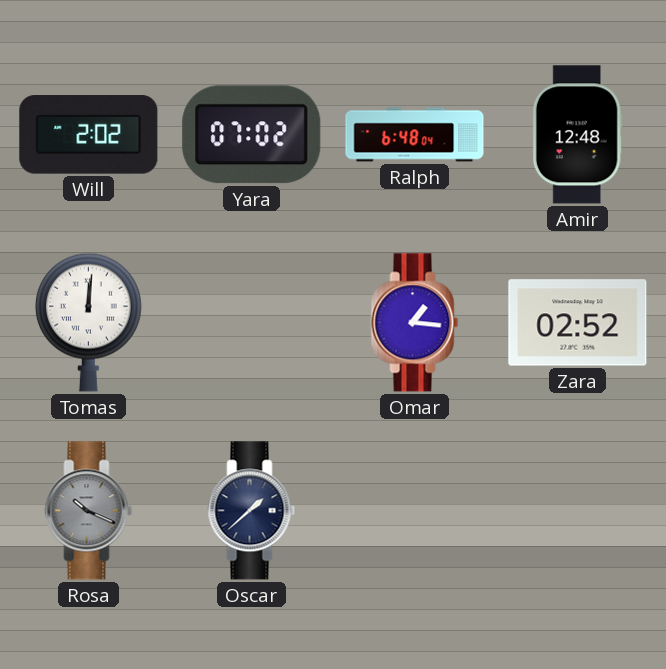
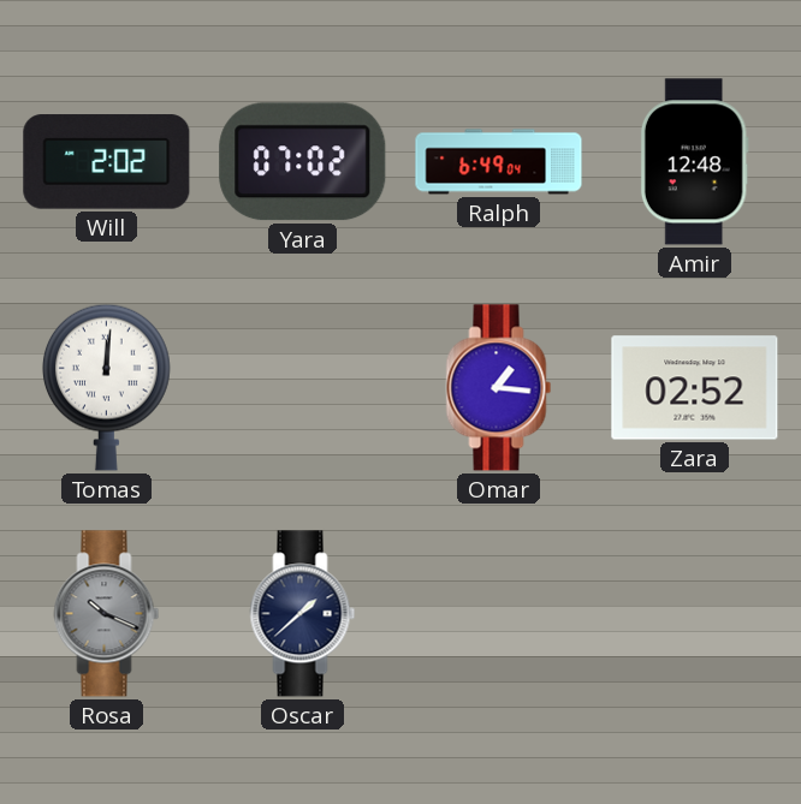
Ralph: 6:48 -> 6:49
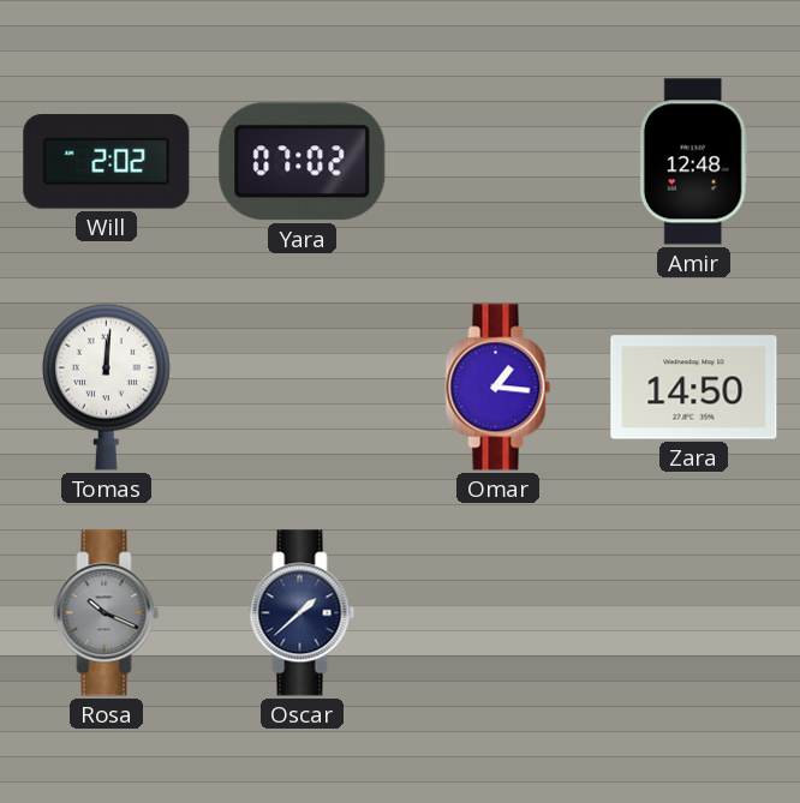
Ralph: 6:49 -> none
Zara: 02:52 -> 14:50
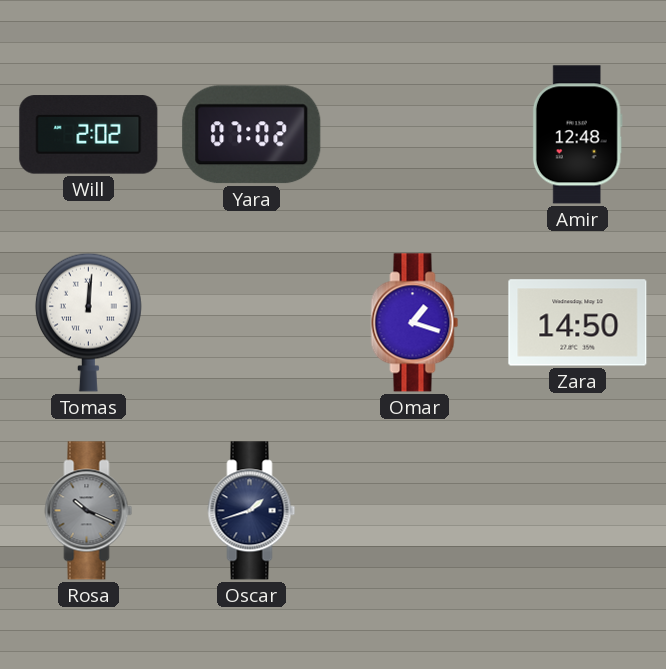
Omar: 1:16 -> 1:18
Oscar: 1:38 -> 1:42
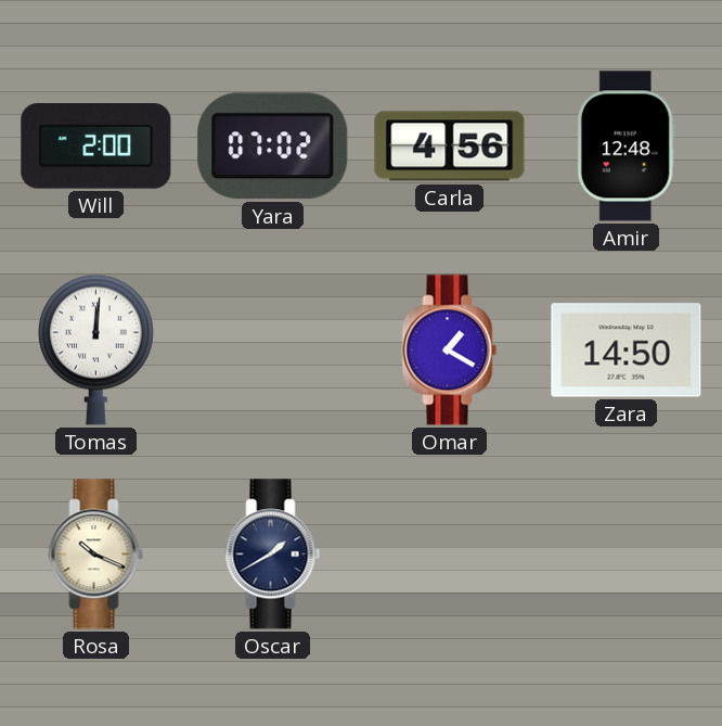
Will: 2:02 -> 2:00
Carla: none -> 4:56
Omar: 1:18 -> 1:20
Rosa dial: grey -> cream
Oscar: 1:42 -> 1:40
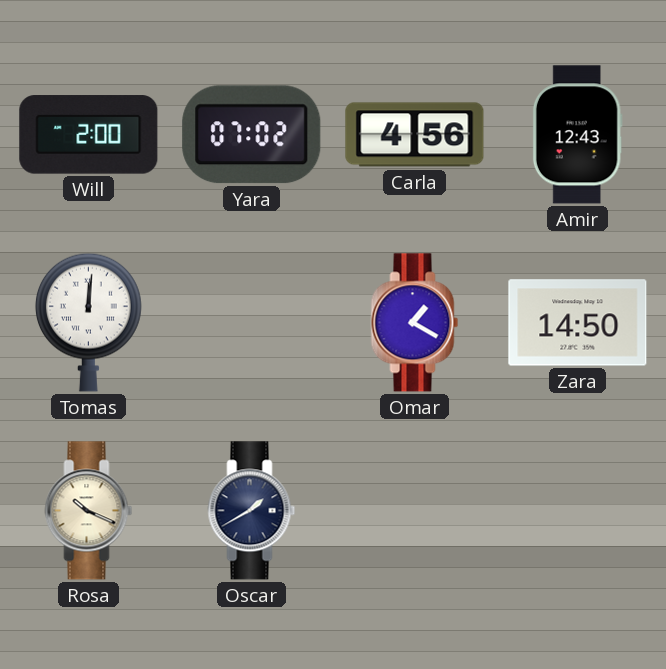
Amir: 12:48 -> 12:43
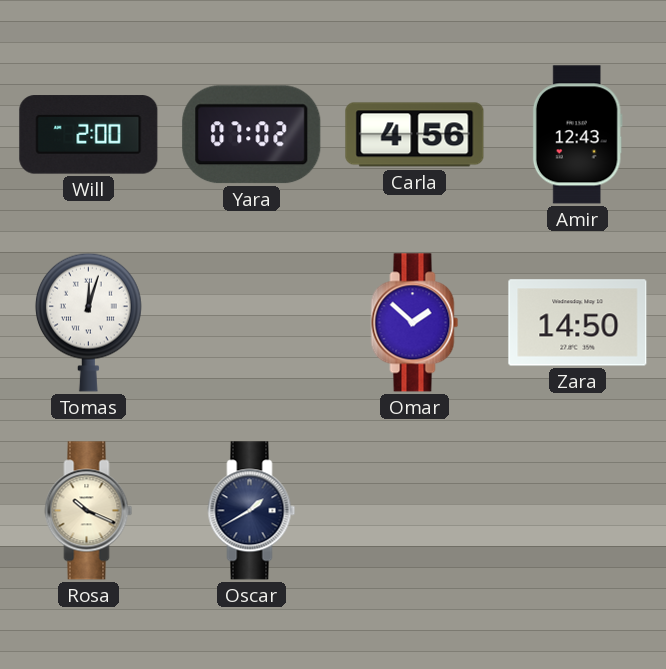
Tomas: 12:01 -> 12:03
Omar: 1:20 -> 1:52
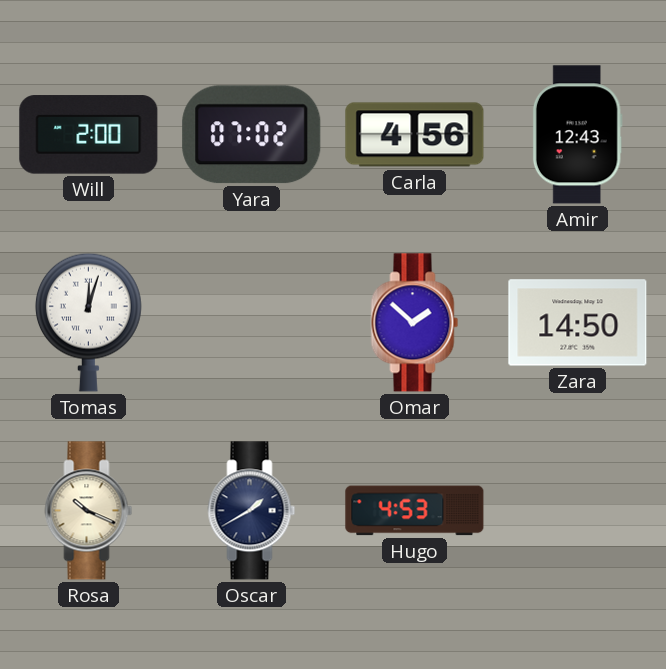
Hugo: none -> 4:53
